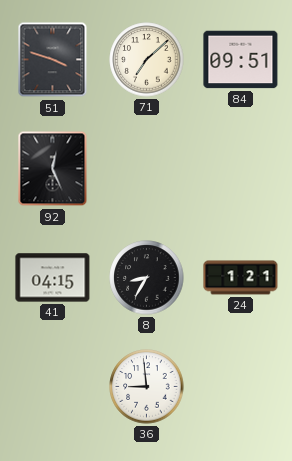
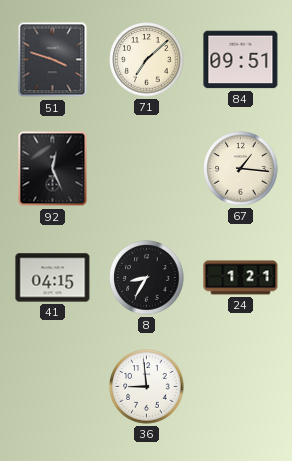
67: none -> 1:16
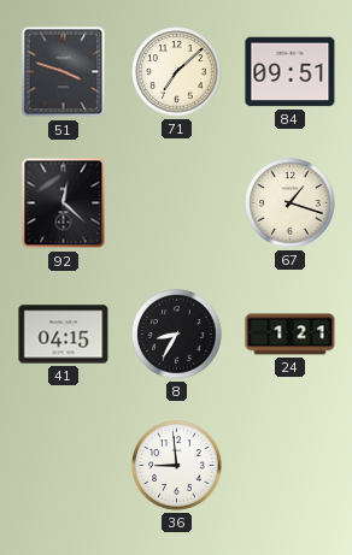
92: 12:26 -> 12:22
67: 1:16 -> 1:18
